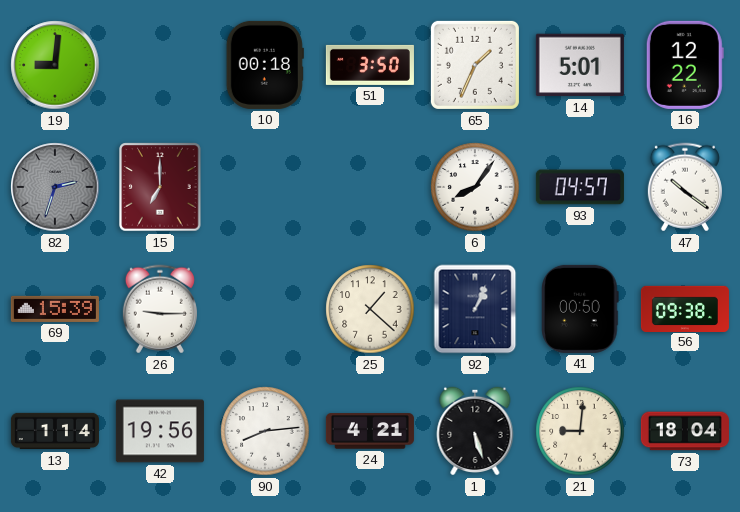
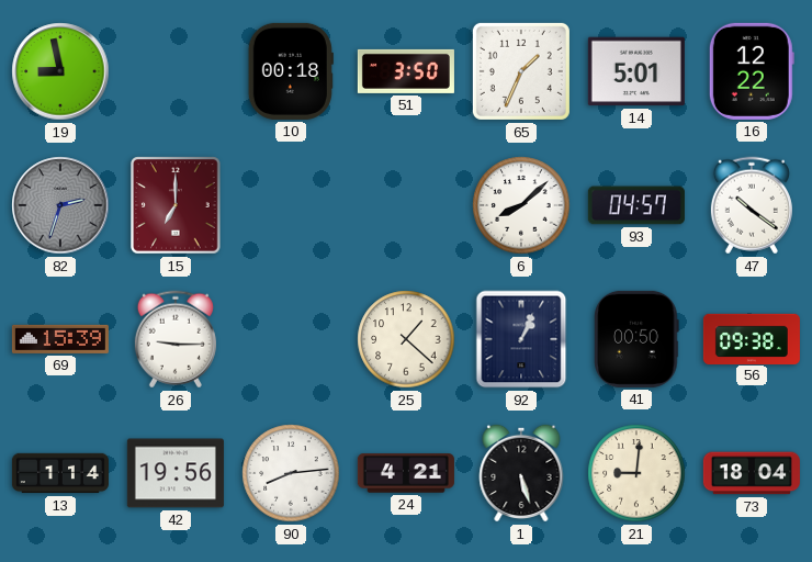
19: 9:01 -> 8:58
6: 8:06 -> 8:08
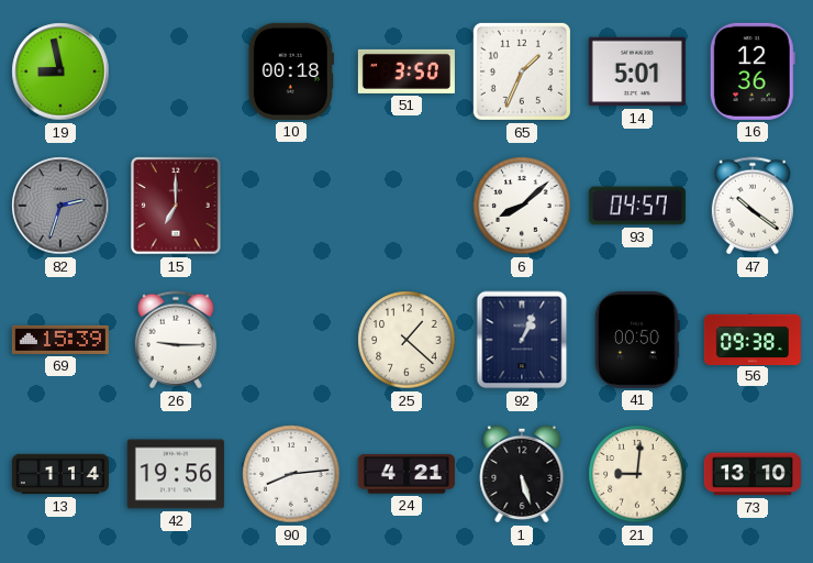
16: 12:22 -> 12:36
73: 18:04 -> 13:10
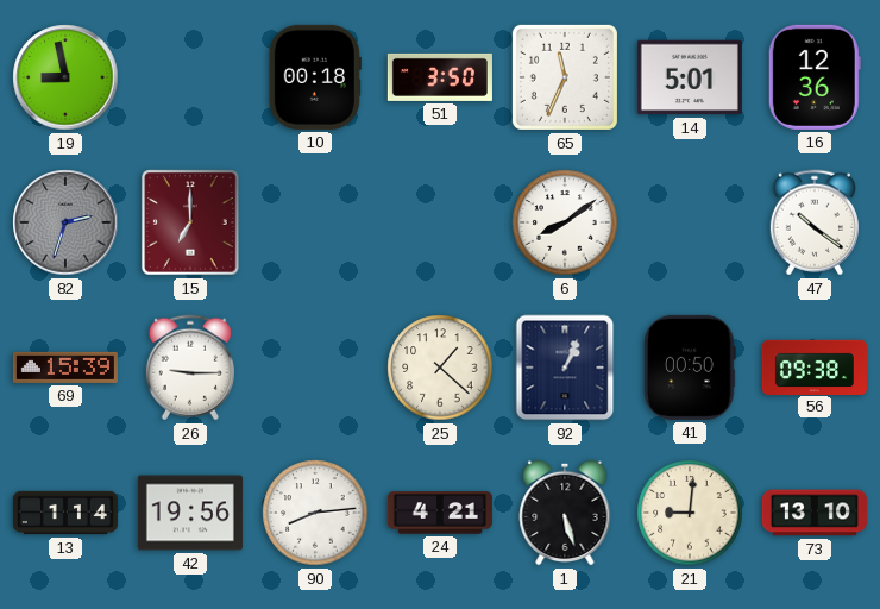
65: 1:34 -> 11:34
6: 8:08 -> 8:09
93: 04:57 -> none
